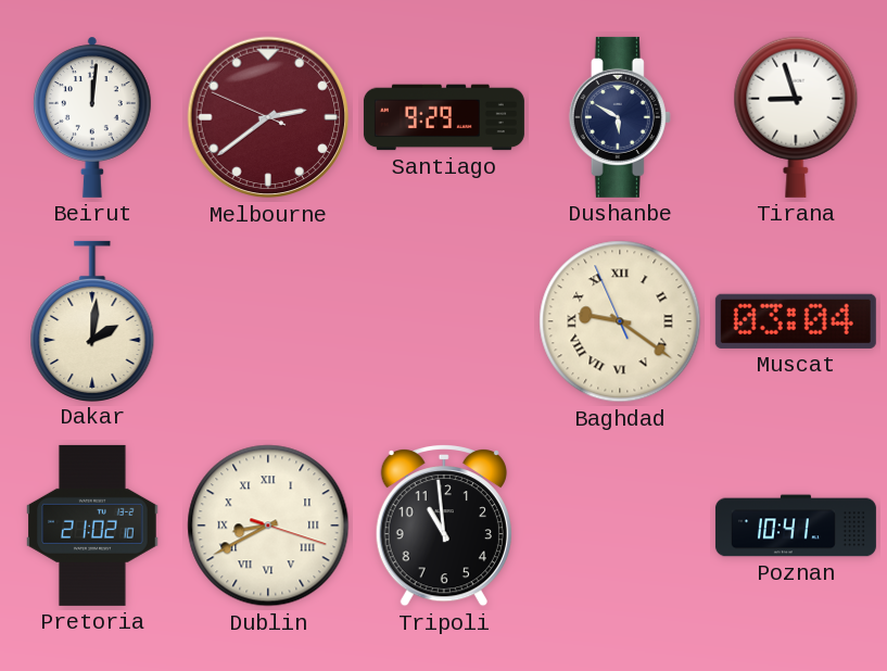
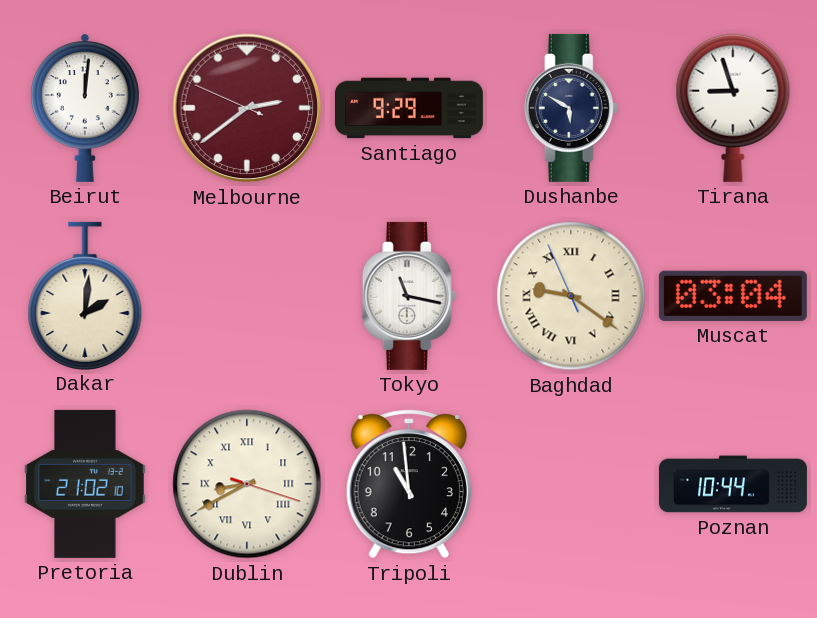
Tokyo: none -> 11:17
Poznan: 10:41 -> 10:44
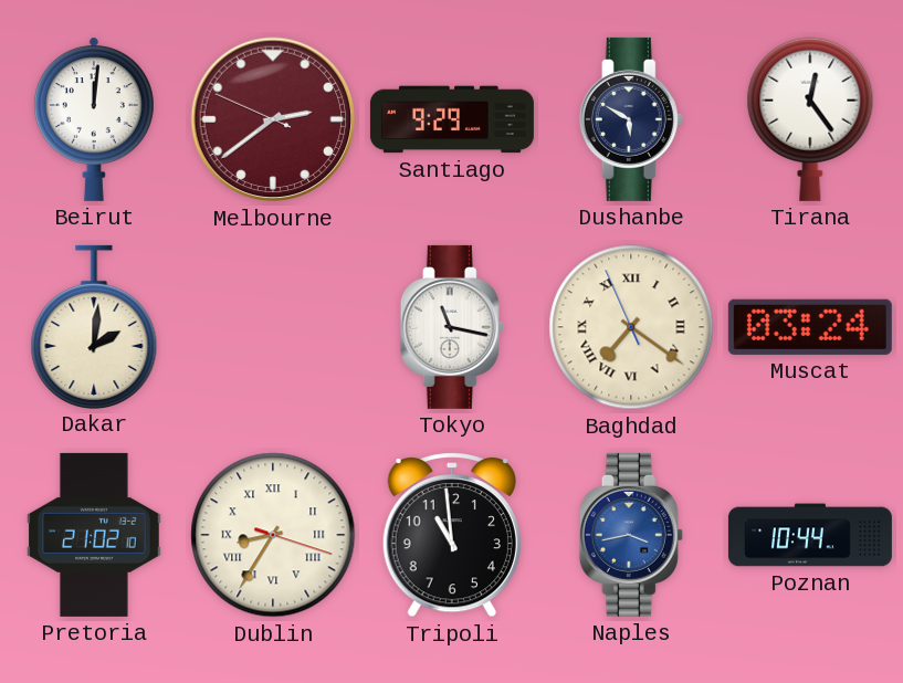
Tirana: 8:57 -> 12:24
Baghdad: 9:20 -> 7:20
Muscat: 03:04 -> 03:24
Dublin: 8:40 -> 8:35
Naples: none -> 3:43
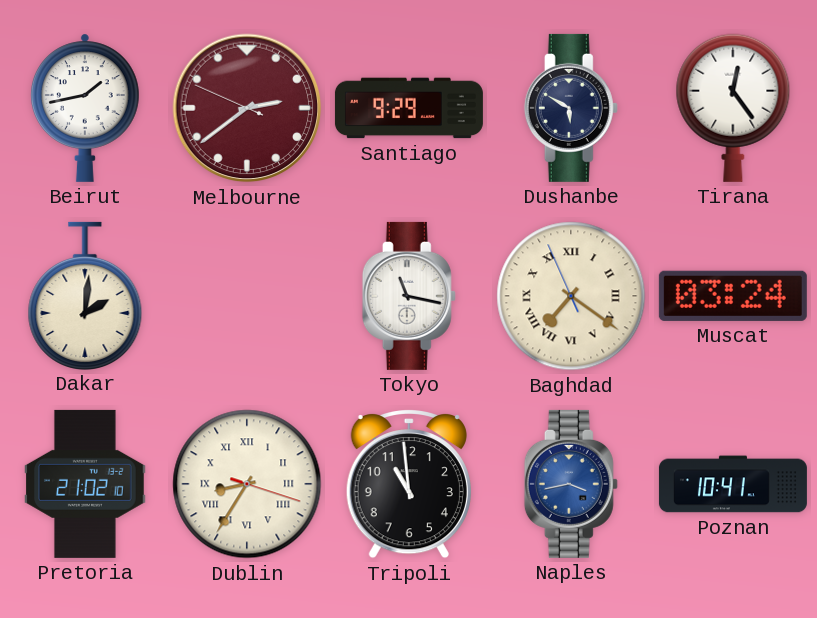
Beirut: 12:01 -> 1:43
Poznan: 10:44 -> 10:41
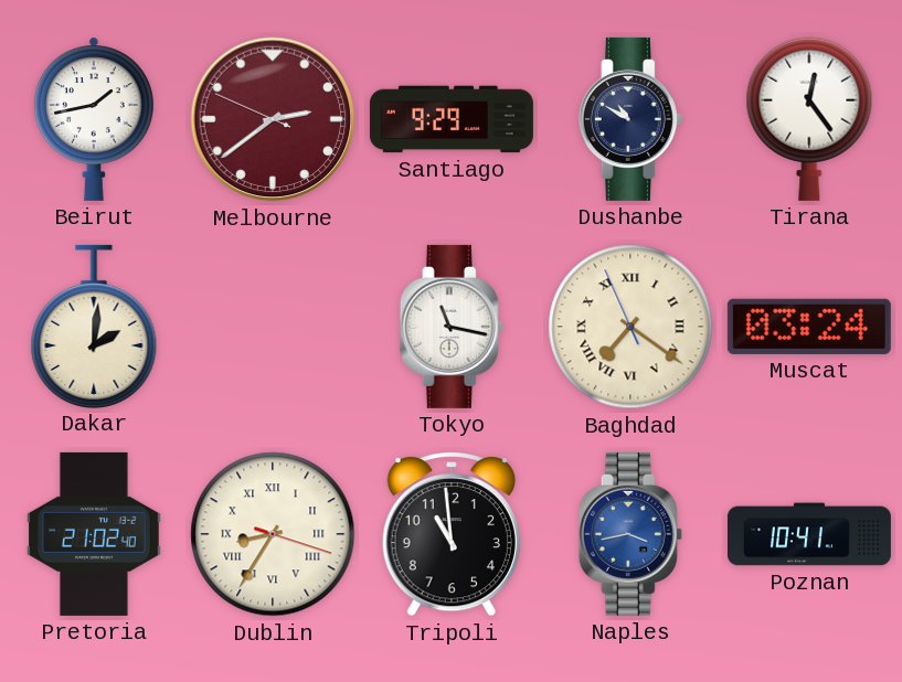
Dushanbe: 5:50 -> 10:50
Pretoria: 21:02:10 -> 21:02:40
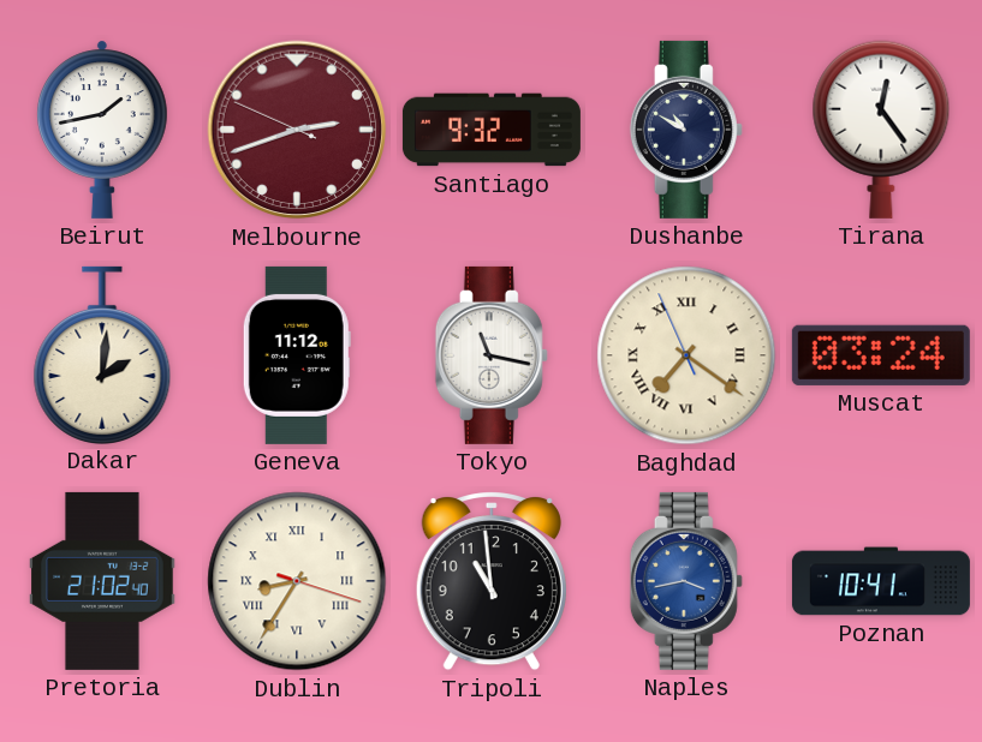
Melbourne: 2:38 -> 2:41
Santiago: 9:29 -> 9:32
Geneva: none -> 11:12
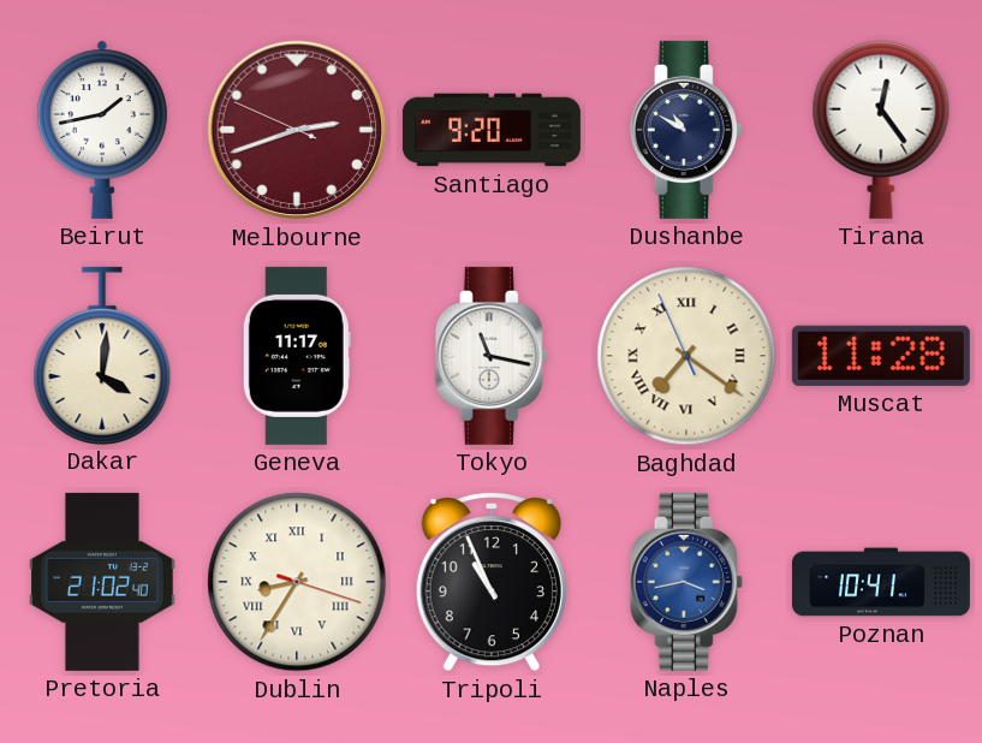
Santiago: 9:32 -> 9:20
Dakar: 2:01 -> 4:01
Geneva: 11:12 -> 11:17
Muscat: 03:24 -> 11:28
Tripoli: 10:59 -> 10:56
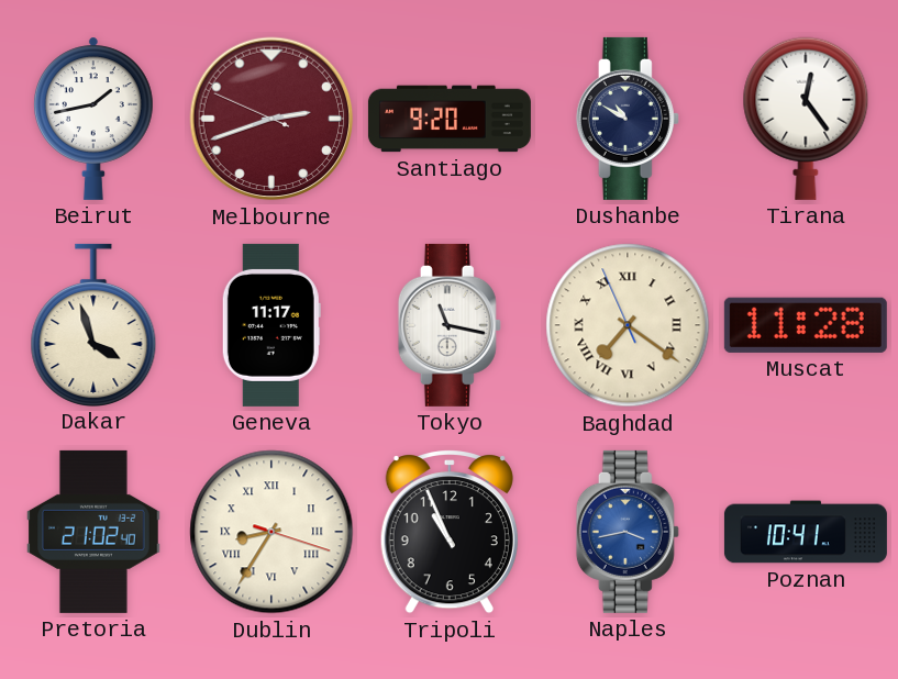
Dakar: 4:01 -> 3:57
